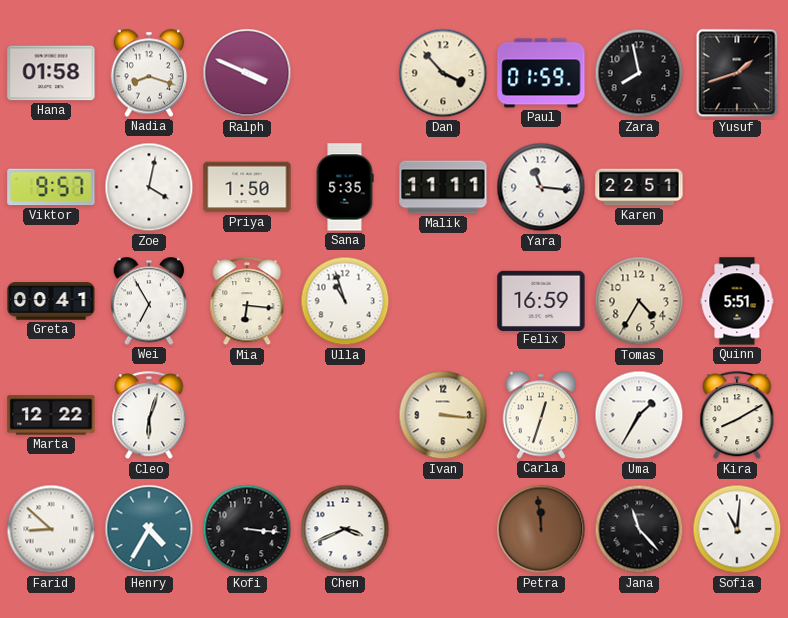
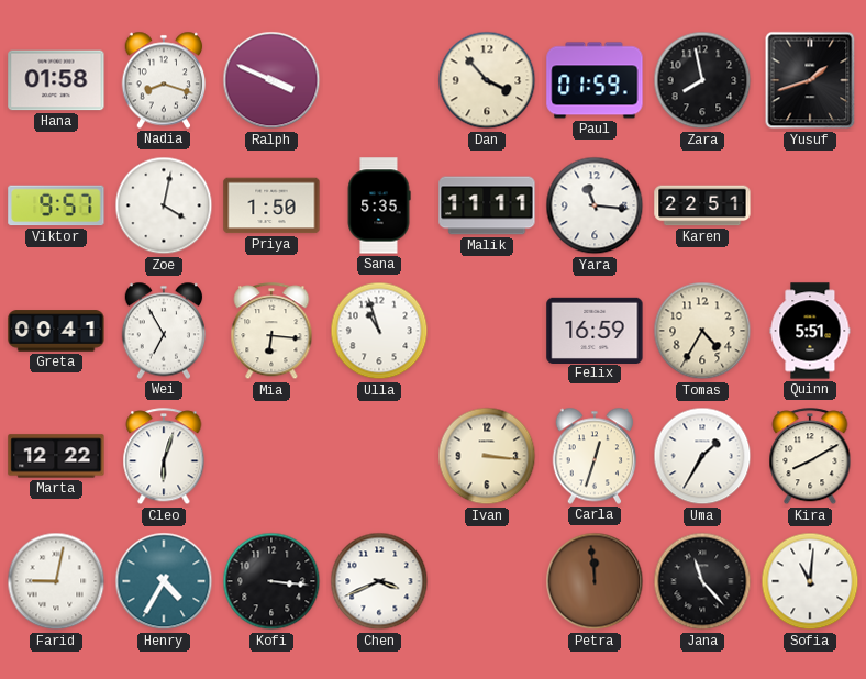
Farid: 8:52 -> 9:02
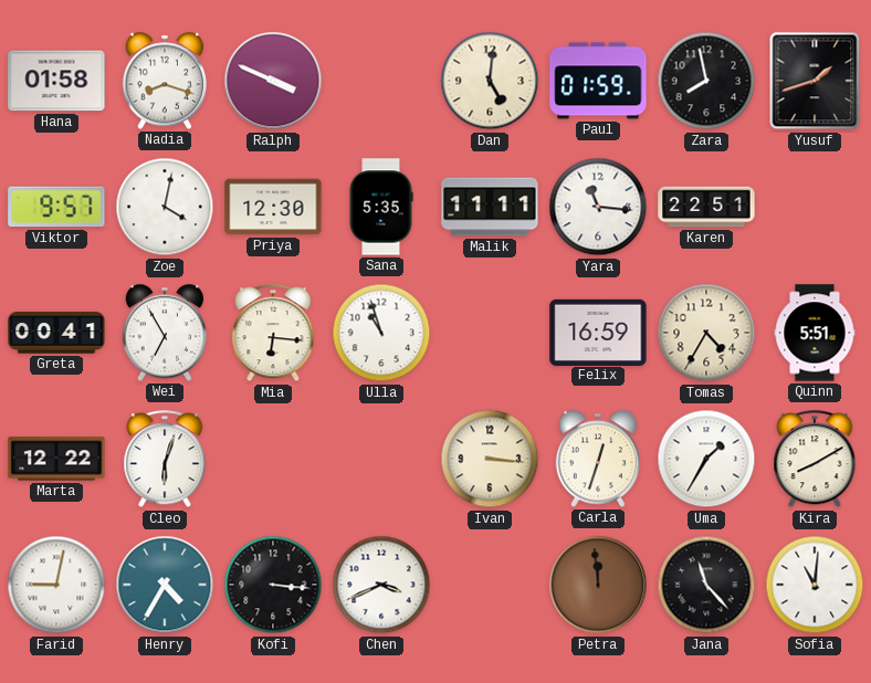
Dan: 3:53 -> 5:01
Priya: 1:50 -> 12:30
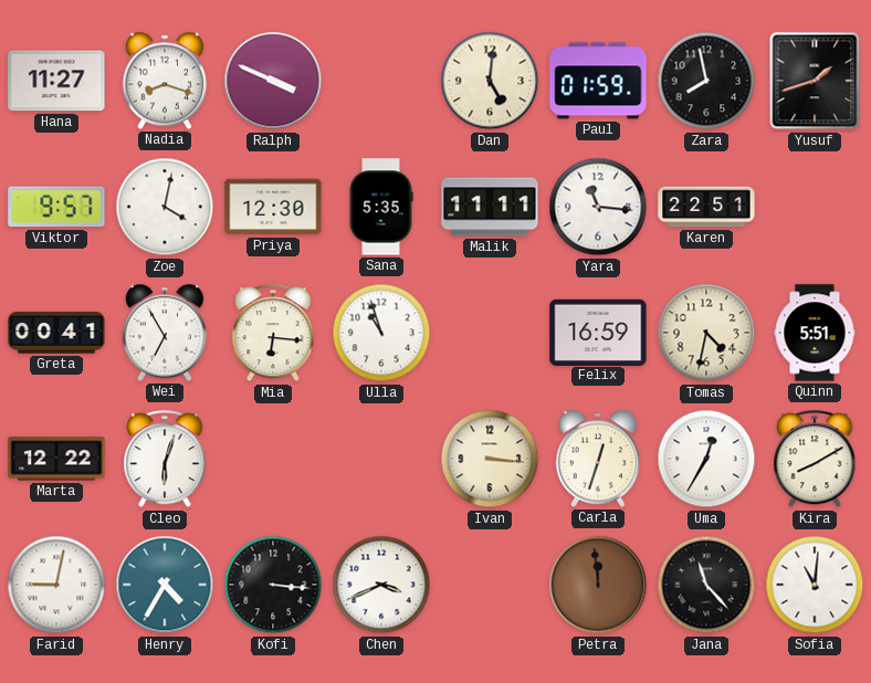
Hana: 01:58 -> 11:27
Tomas: 4:35 -> 4:32
Uma: 1:35 -> 12:35
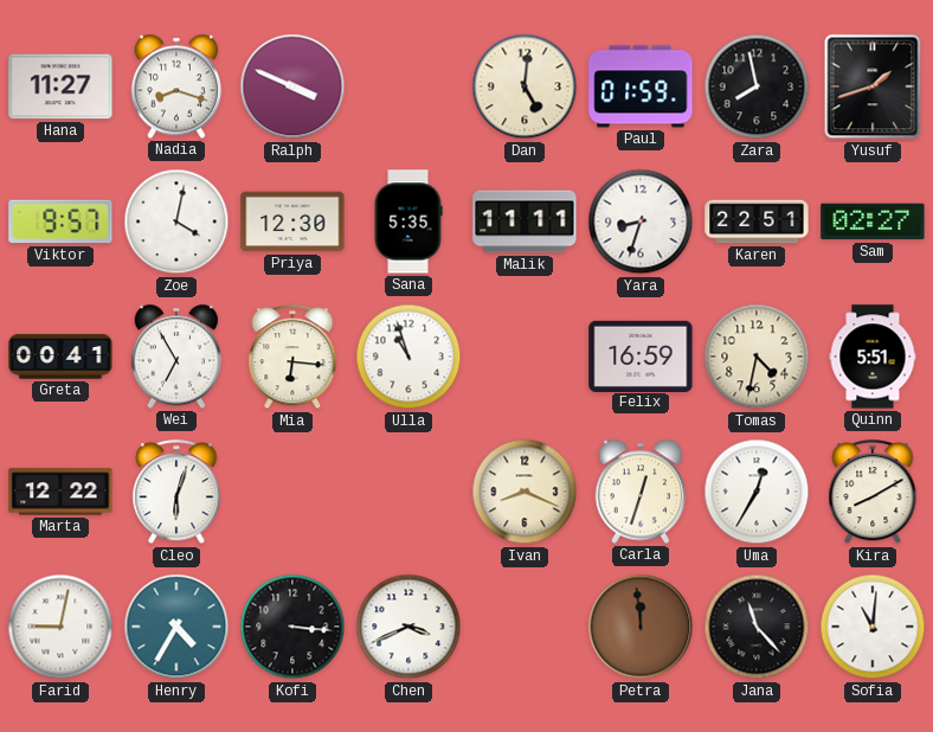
Yara: 11:16 -> 8:33
Sam: none -> 02:27
Ivan: 3:16 -> 8:19
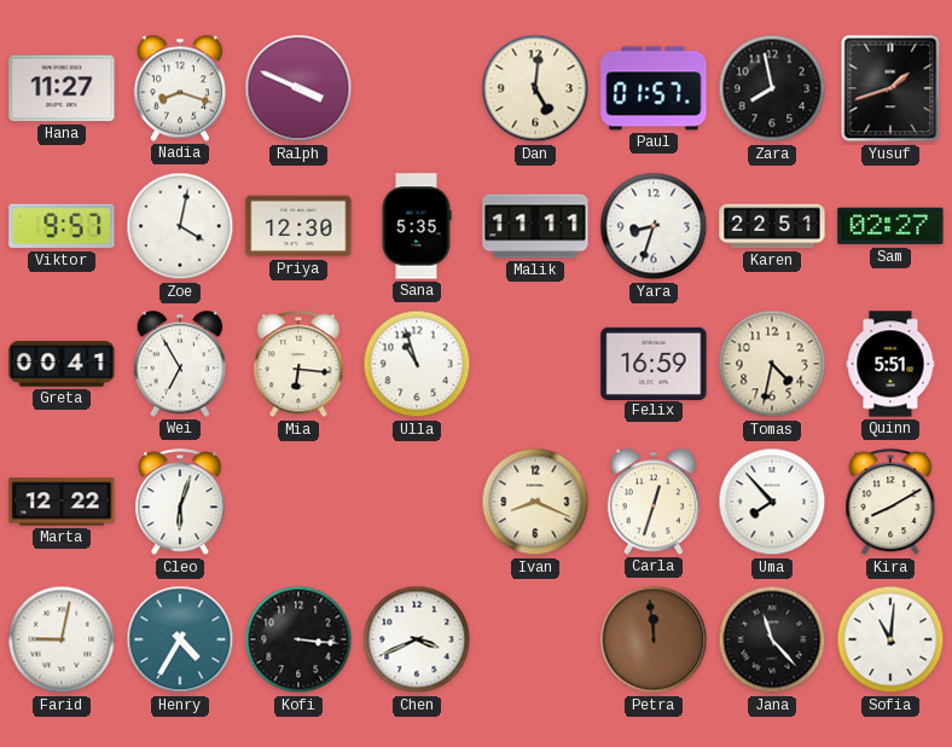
Paul: 01:59 -> 01:57
Uma: 12:35 -> 7:53
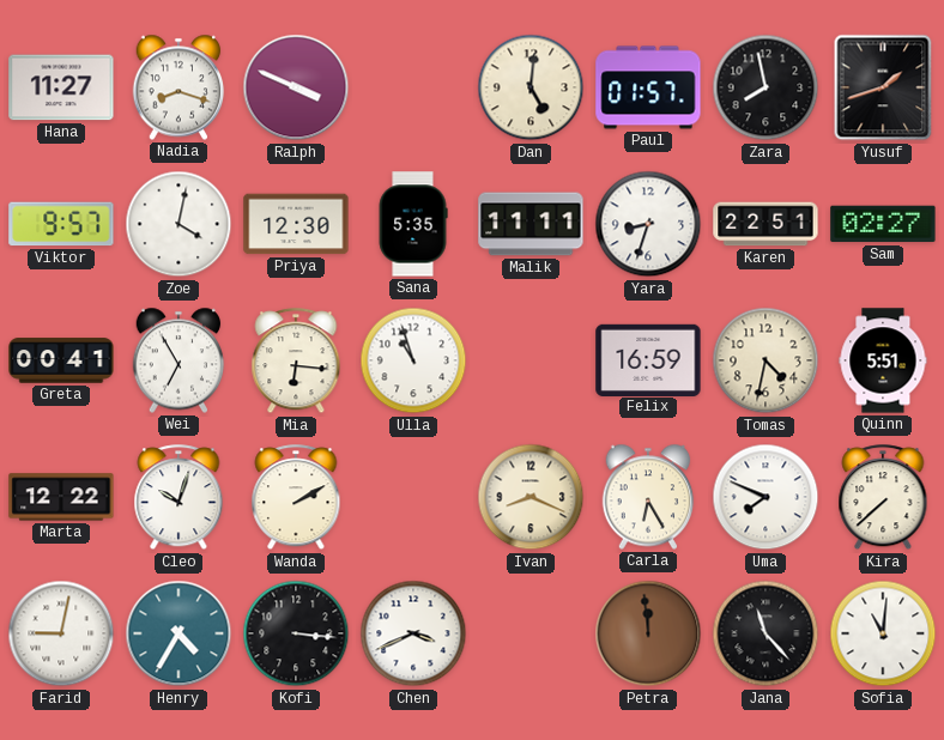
Cleo: 6:03 -> 10:03
Wanda: none -> 2:10
Carla: 12:33 -> 6:25
Uma: 7:53 -> 7:49
Kira: 8:10 -> 7:38
